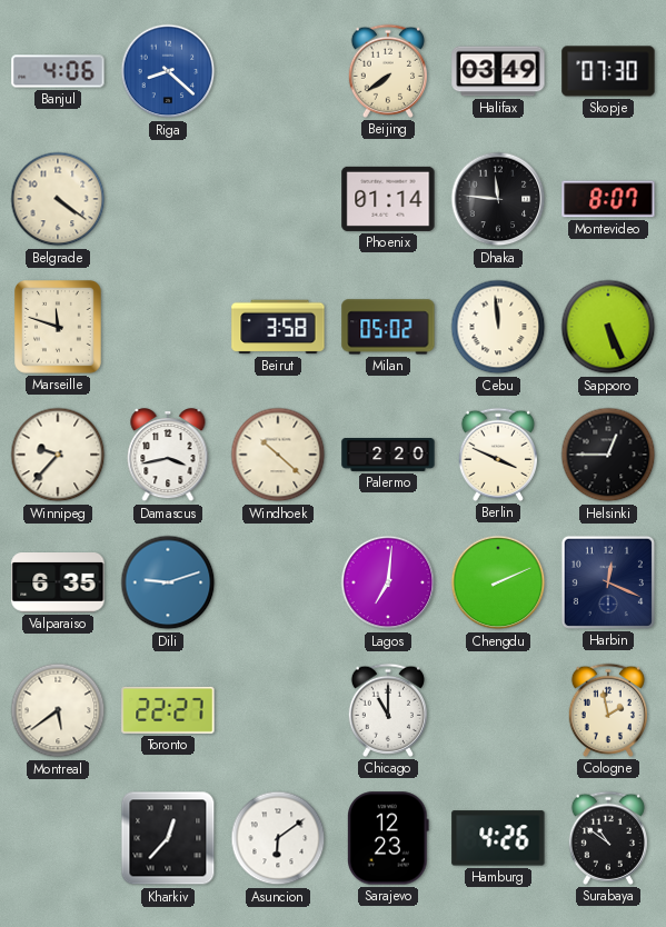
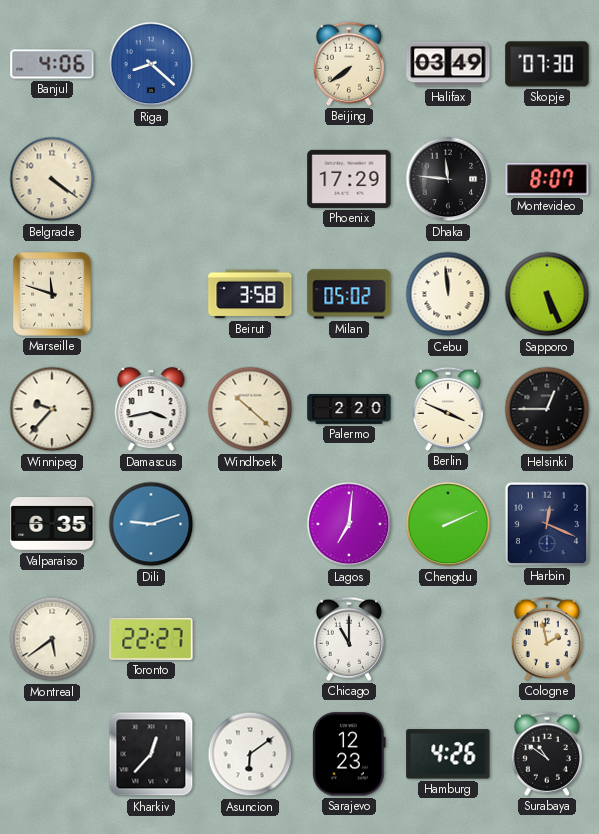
Phoenix: 01:14 -> 17:29
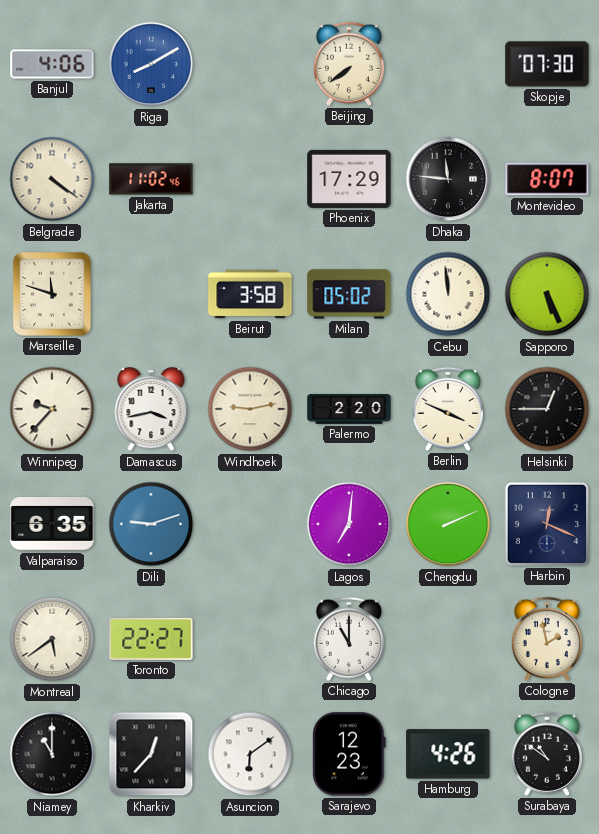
Riga: 8:22 -> 8:10
Halifax: 03:49 -> none
Jakarta: none -> 11:02
Windhoek: 10:22 -> 9:13
Niamey: none -> 11:00
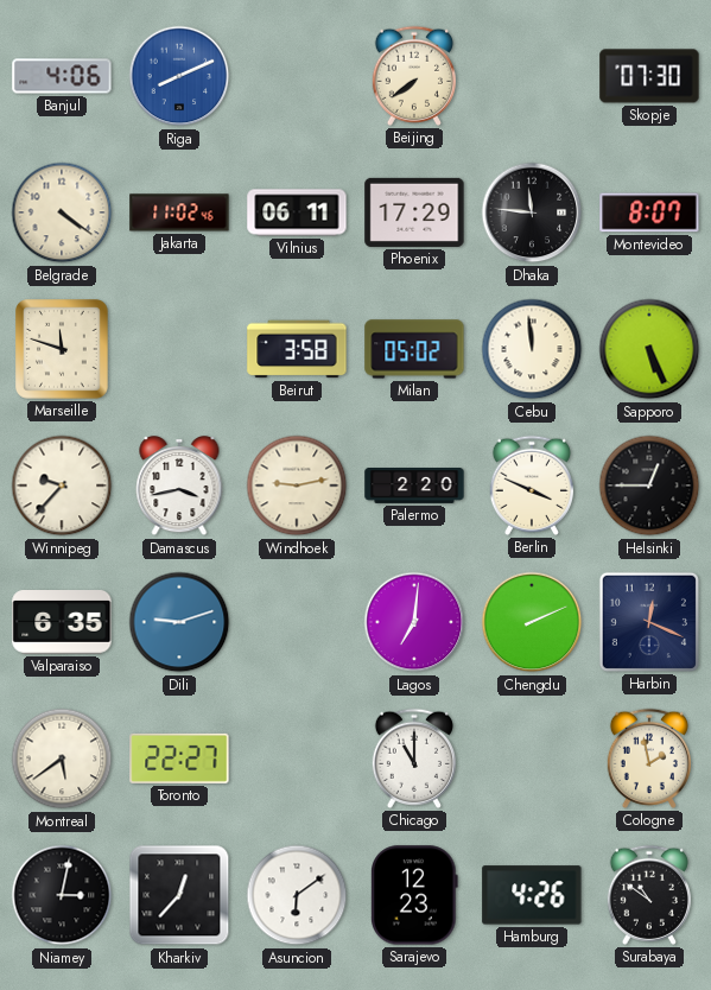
Riga: 8:10 -> 8:11
Vilnius: none -> 06:11
Niamey: 11:00 -> 3:02
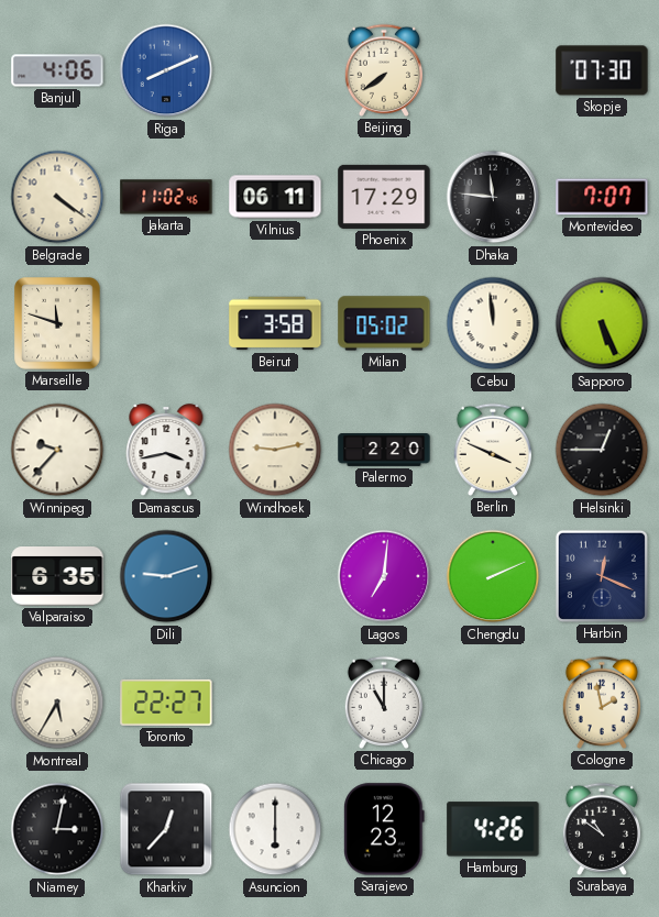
Montevideo: 8:07 -> 7:07
Montreal: 5:39 -> 5:35
Asuncion: 6:09 -> 6:00
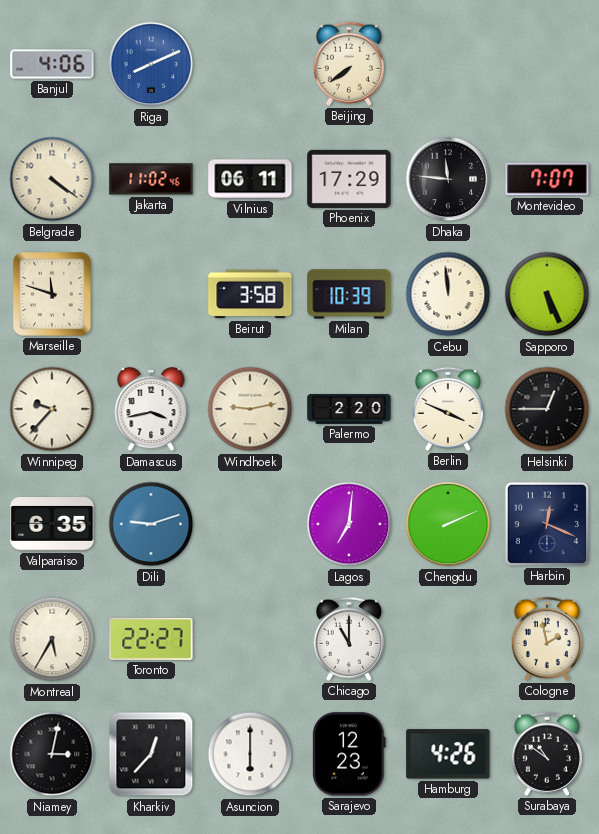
Skopje: 07:30 -> none
Milan: 05:02 -> 10:39
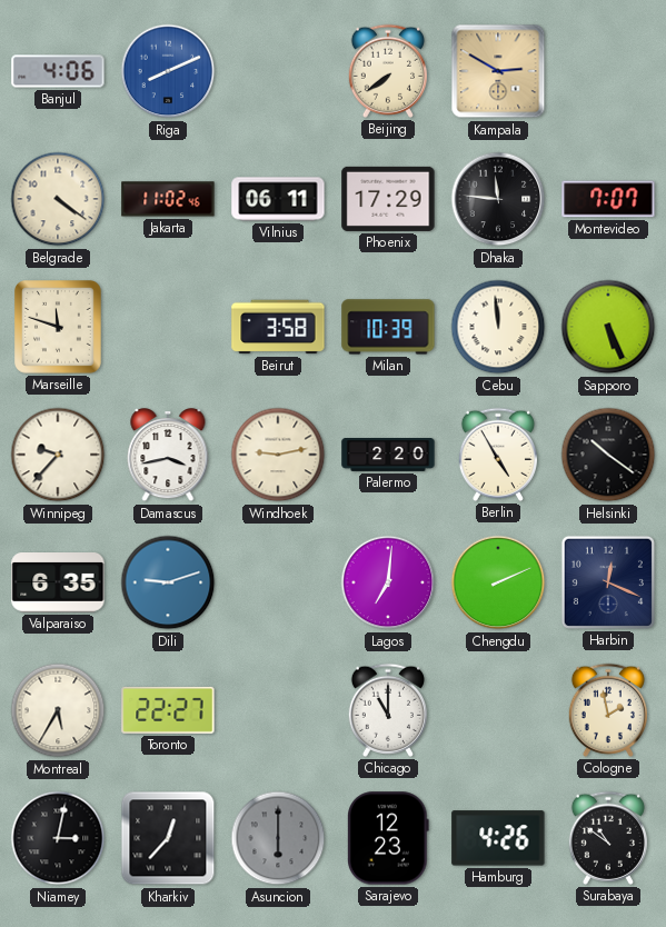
Kampala: none -> 2:50
Berlin: 3:49 -> 4:55
Helsinki: 12:45 -> 10:21
Asuncion dial: white -> grey
